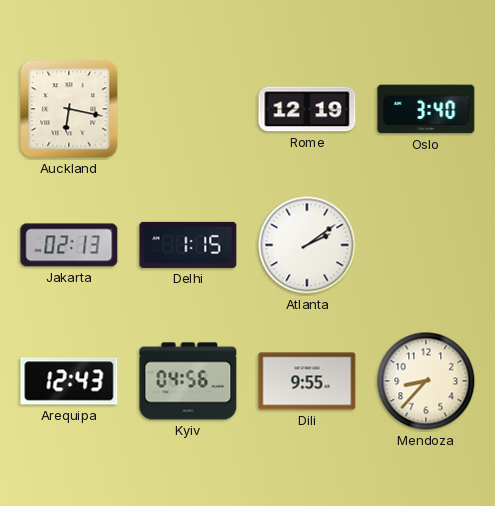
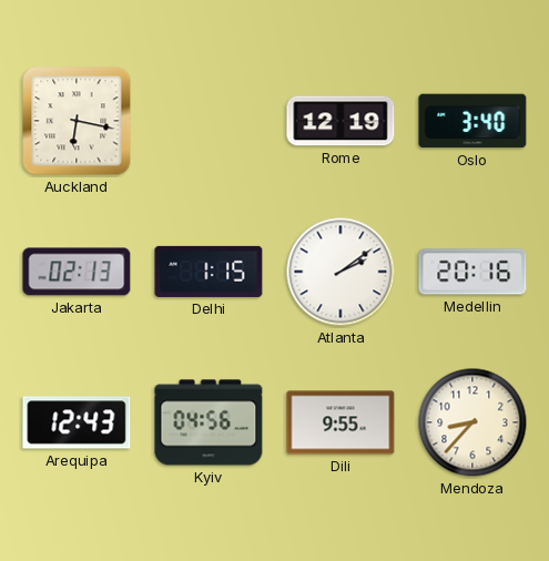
Medellin: none -> 20:16
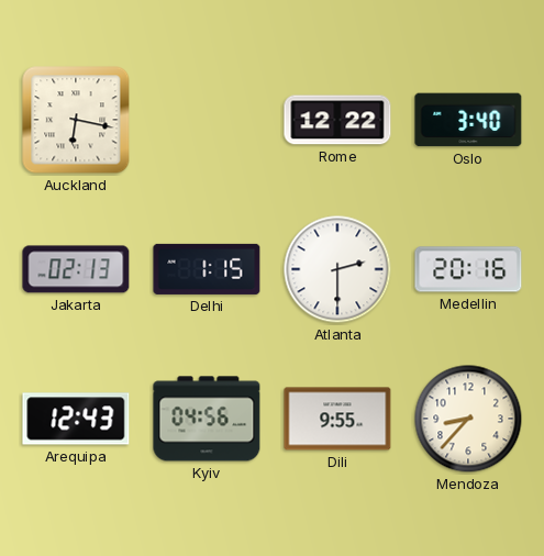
Rome: 12:19 -> 12:22
Atlanta: 2:09 -> 2:30
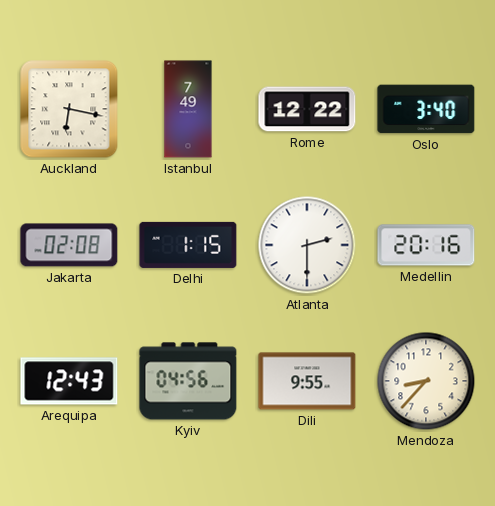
Istanbul: none -> 7:49
Jakarta: 02:13 -> 02:08
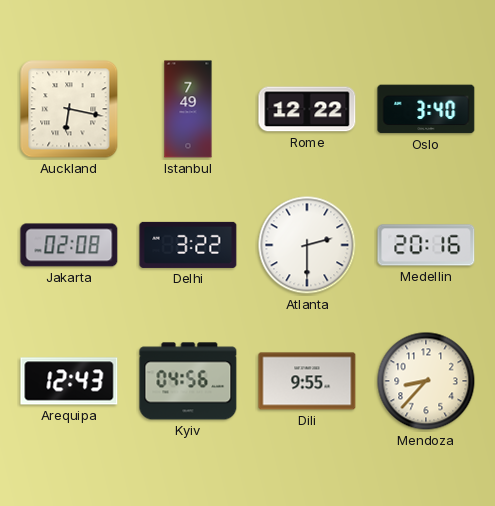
Delhi: 1:15 -> 3:22
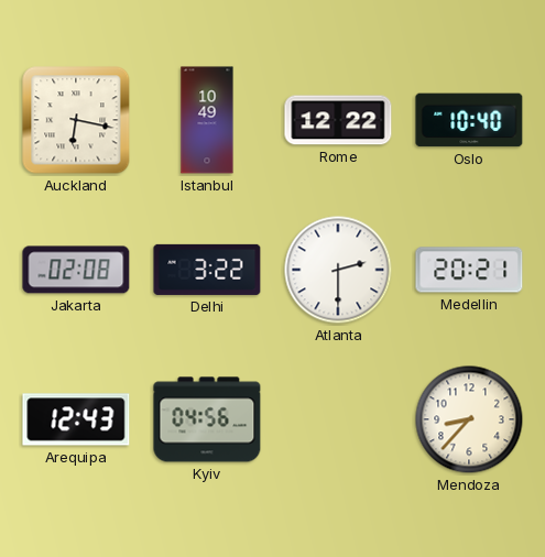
Istanbul: 7:49 -> 10:49
Oslo: 3:40 -> 10:40
Medellin: 20:16 -> 20:21
Dili: 9:55 -> none
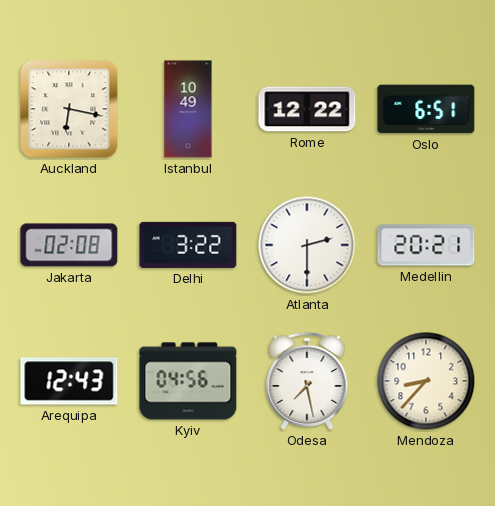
Oslo: 10:40 -> 6:51
Odesa: none -> 7:28
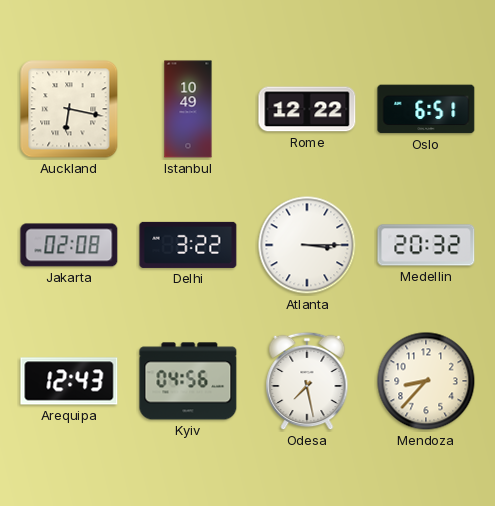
Atlanta: 2:30 -> 3:15
Medellin: 20:21 -> 20:32
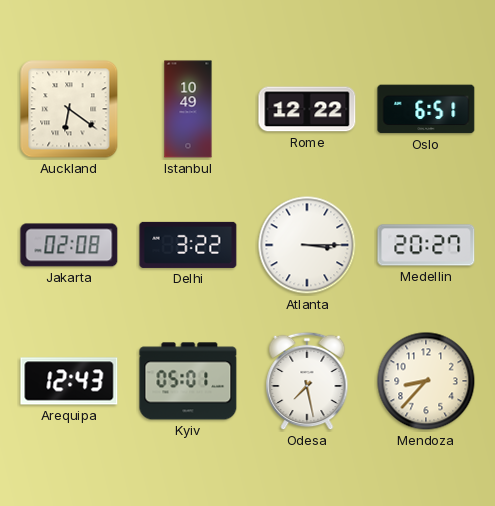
Auckland: 6:17 -> 6:21
Medellin: 20:32 -> 20:27
Kyiv: 04:56 -> 05:01
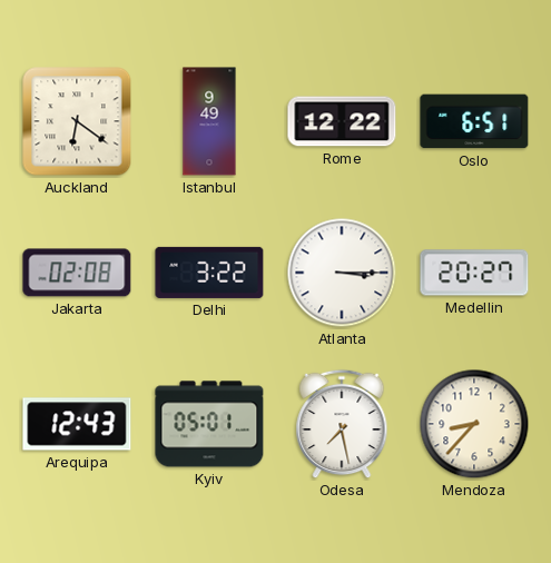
Istanbul: 10:49 -> 9:49
